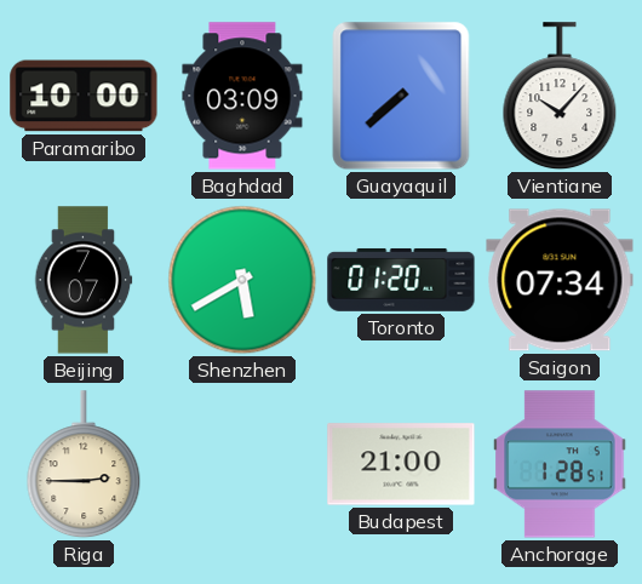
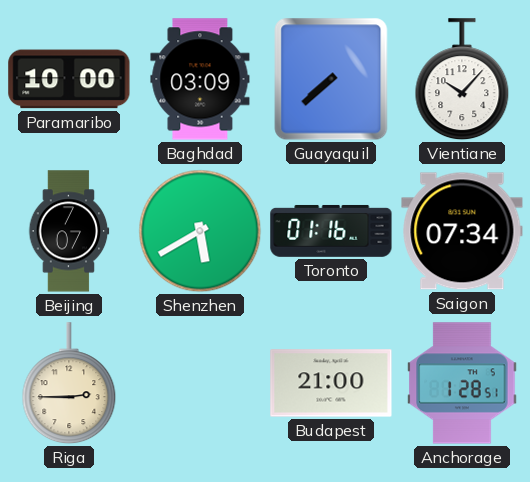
Toronto: 01:20 -> 01:16
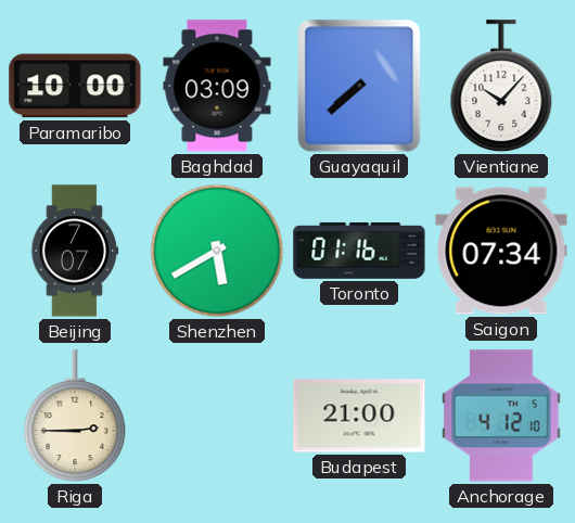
Anchorage: 1:28 -> 4:12
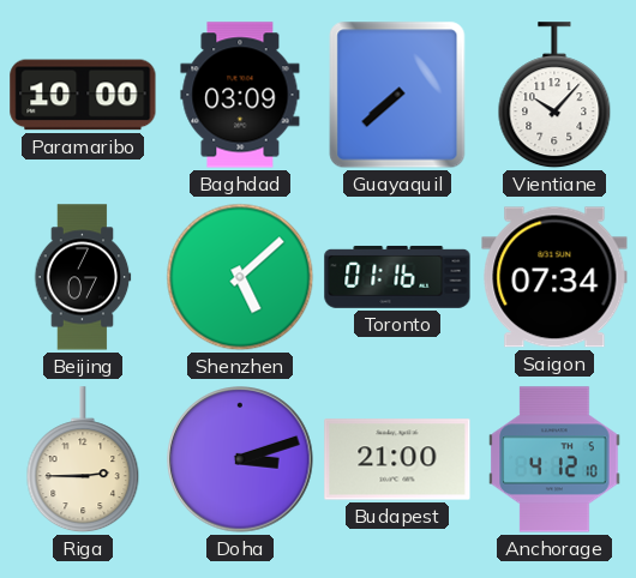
Shenzhen: 5:40 -> 5:08
Doha: none -> 3:12
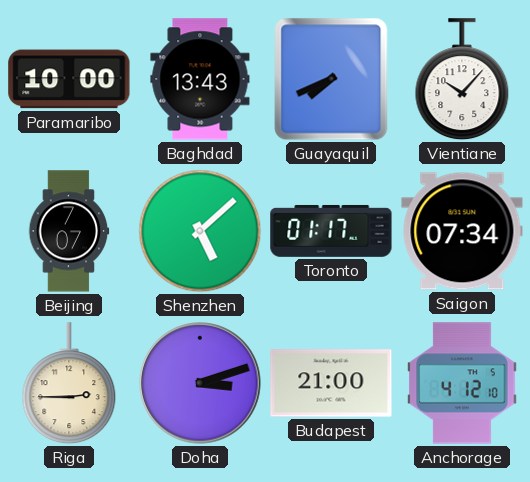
Baghdad: 03:09 -> 13:43
Guayaquil: 7:38 -> 7:41
Toronto: 01:16 -> 01:17
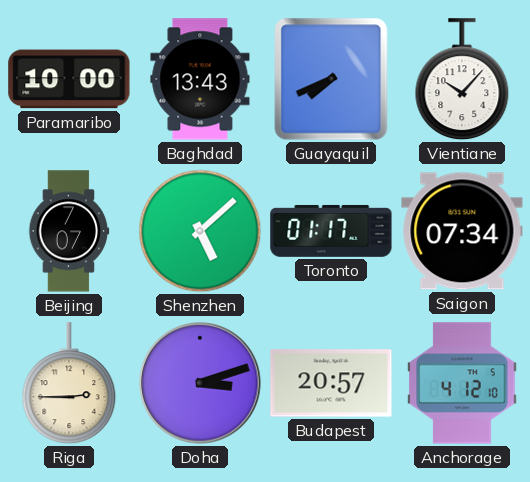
Budapest: 21:00 -> 20:57
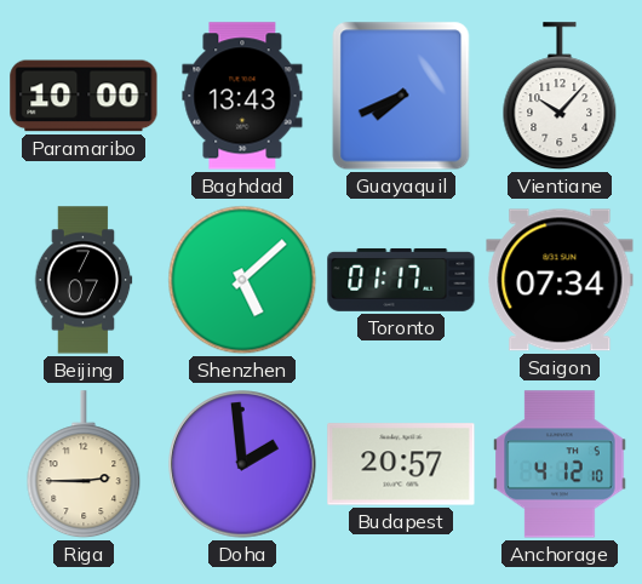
Doha: 3:12 -> 1:59
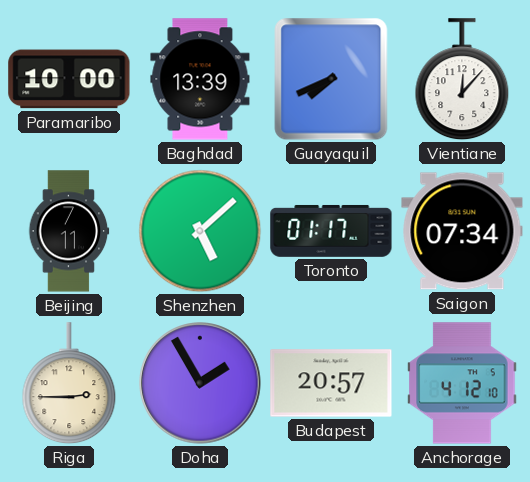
Baghdad: 13:43 -> 13:39
Vientiane: 10:07 -> 12:07
Beijing: 7:07 -> 7:11
Doha: 1:59 -> 1:55
